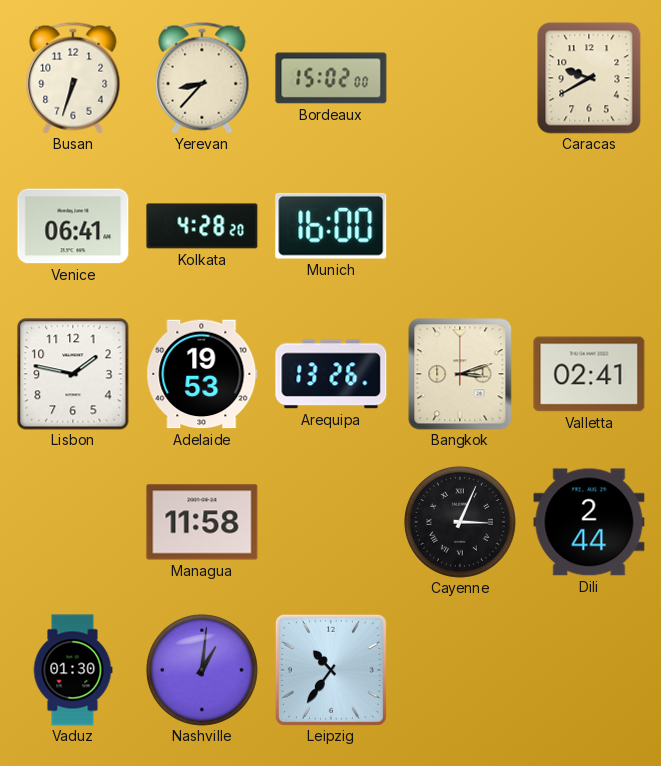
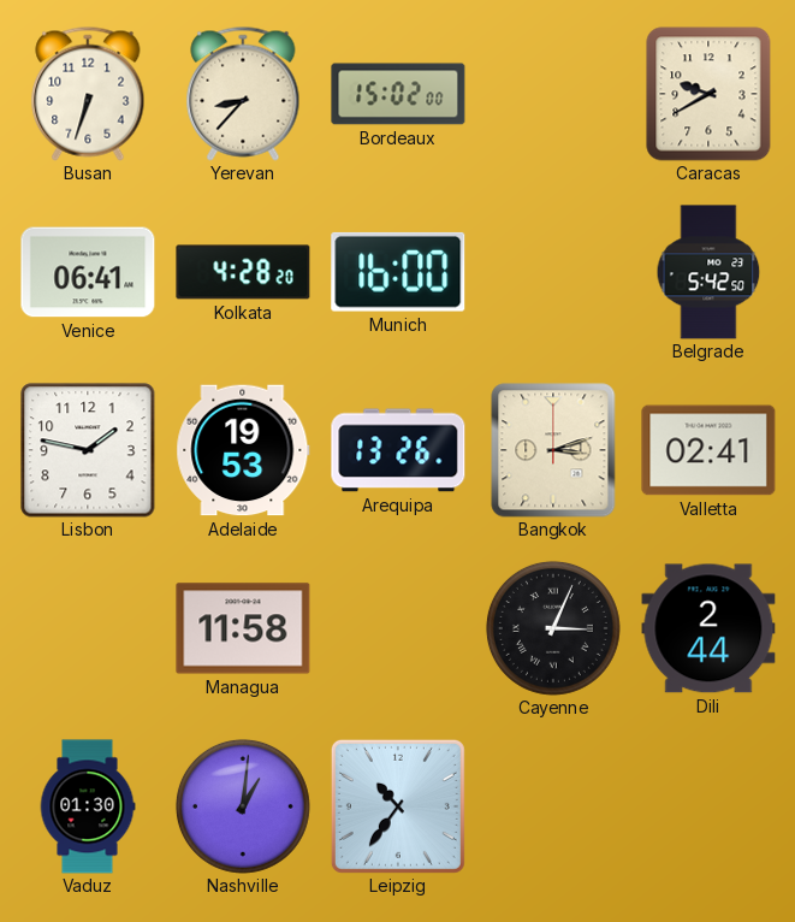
Belgrade: none -> 5:42
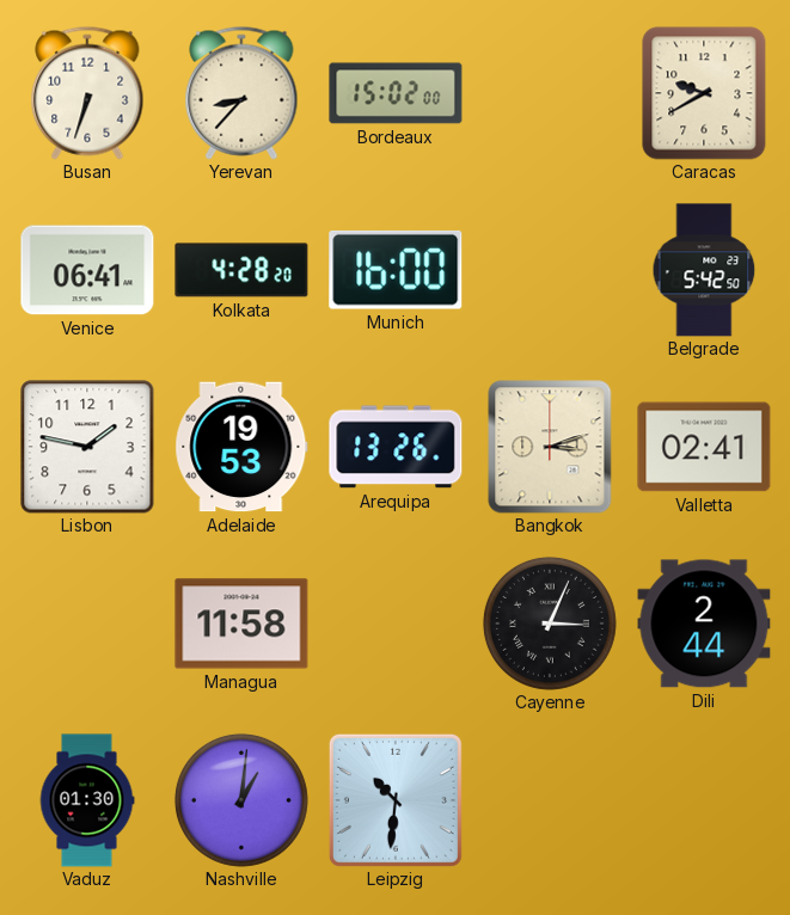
Leipzig: 10:36 -> 10:31
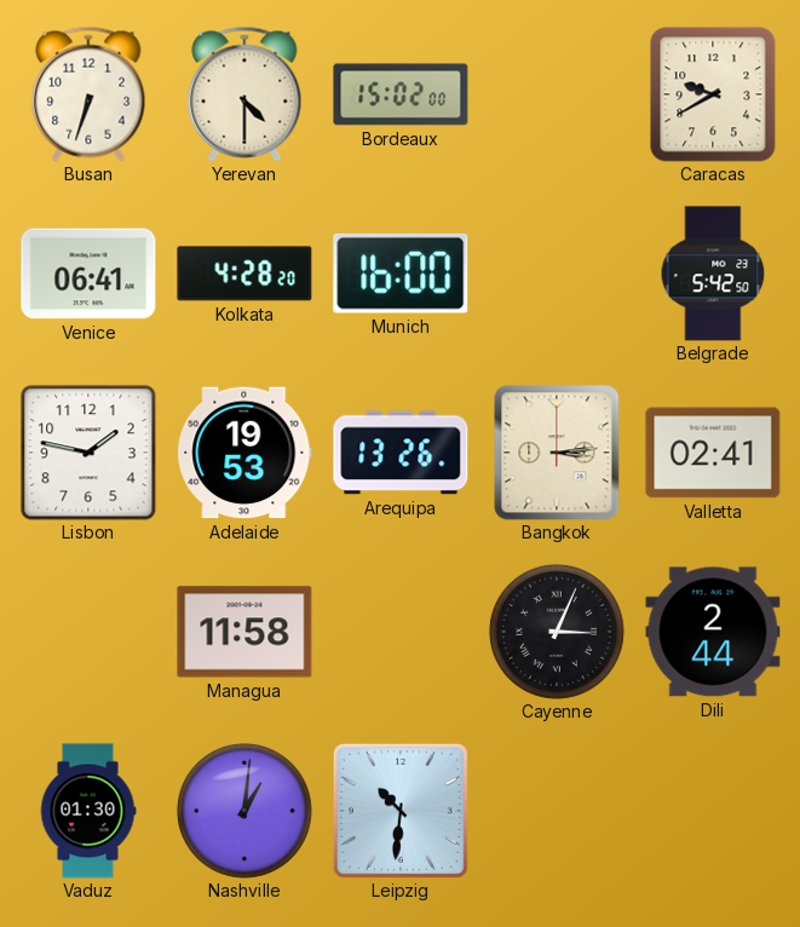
Yerevan: 8:37 -> 4:30
Bangkok: 3:12 -> 3:14
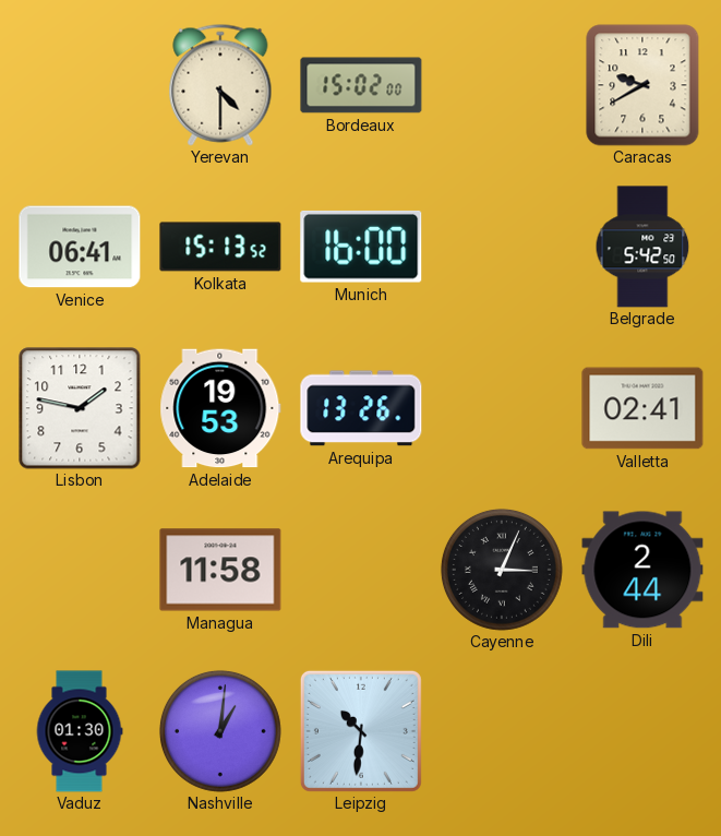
Busan: 6:33 -> none
Kolkata: 4:28 -> 15:13
Bangkok: 3:14 -> none
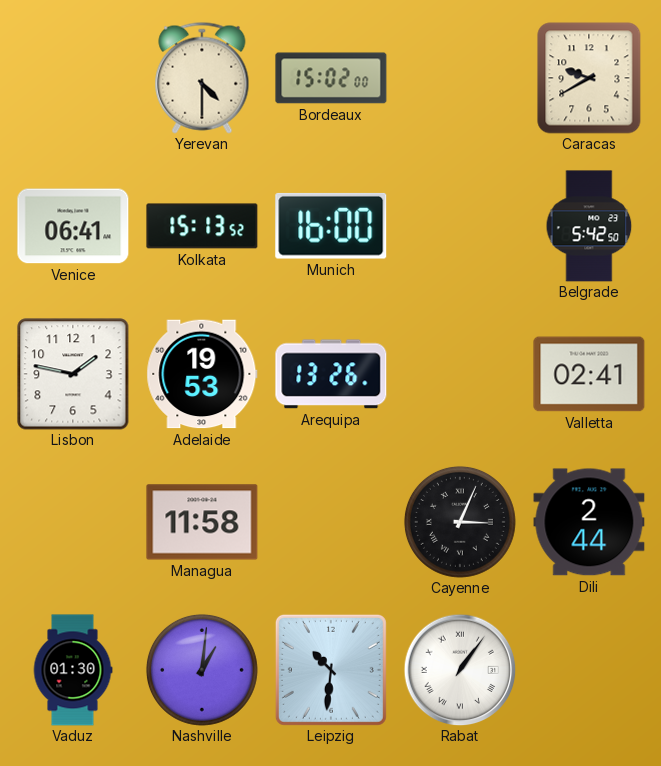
Rabat: none -> 1:06
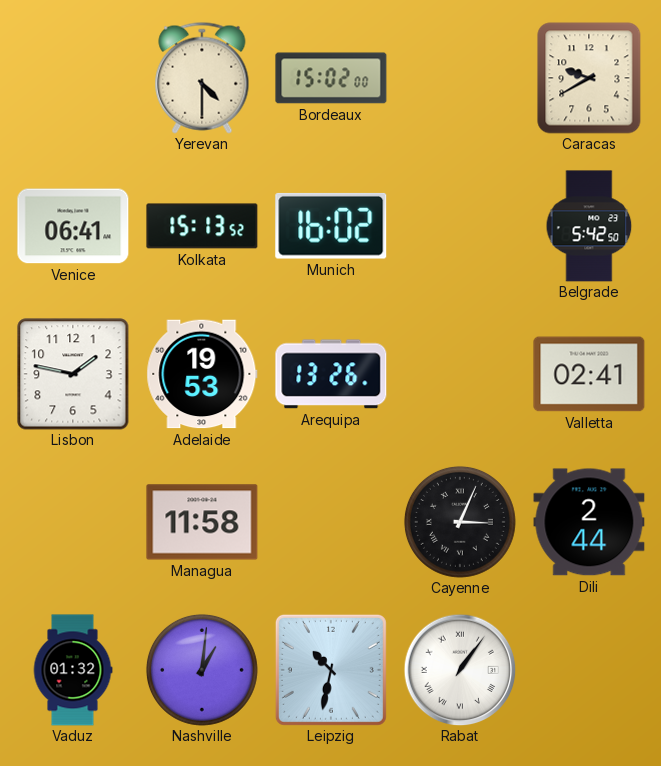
Munich: 16:00 -> 16:02
Vaduz: 01:30 -> 01:32
Leipzig: 10:31 -> 10:32
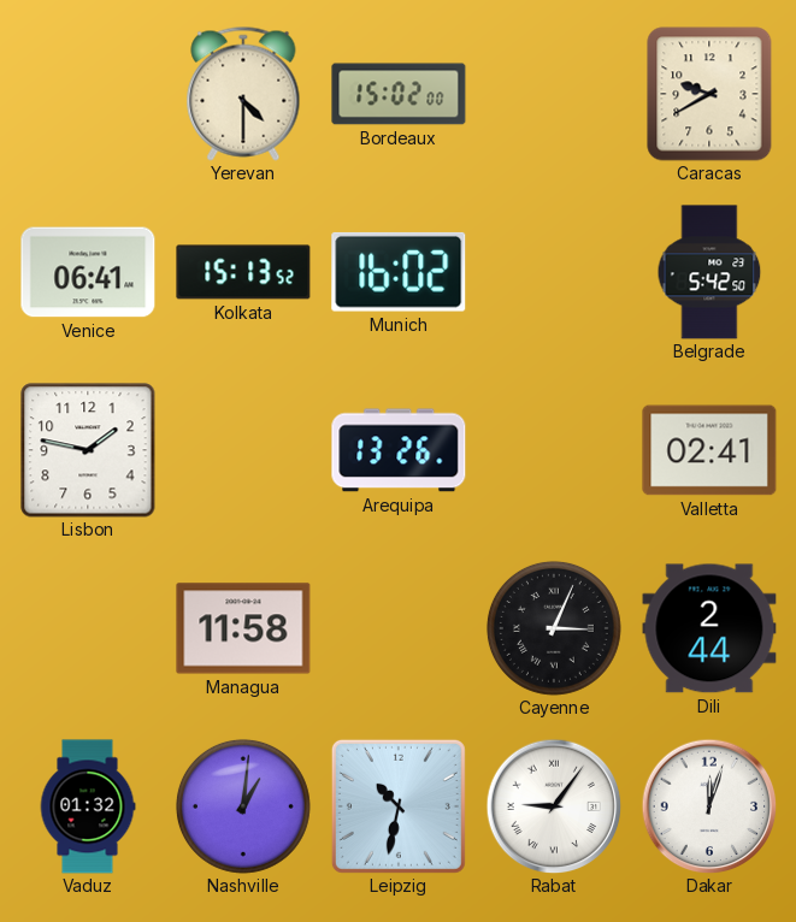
Adelaide: 19:53 -> none
Rabat: 1:06 -> 9:06
Dakar: none -> 12:03
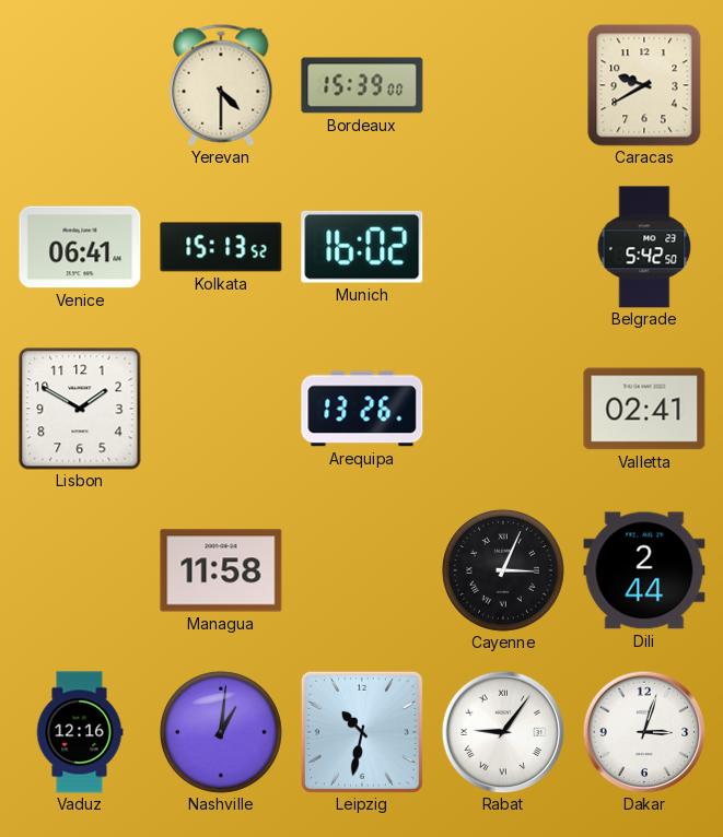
Bordeaux: 15:02 -> 15:39
Lisbon: 1:47 -> 1:50
Vaduz: 01:32 -> 12:16
Dakar: 12:03 -> 3:03
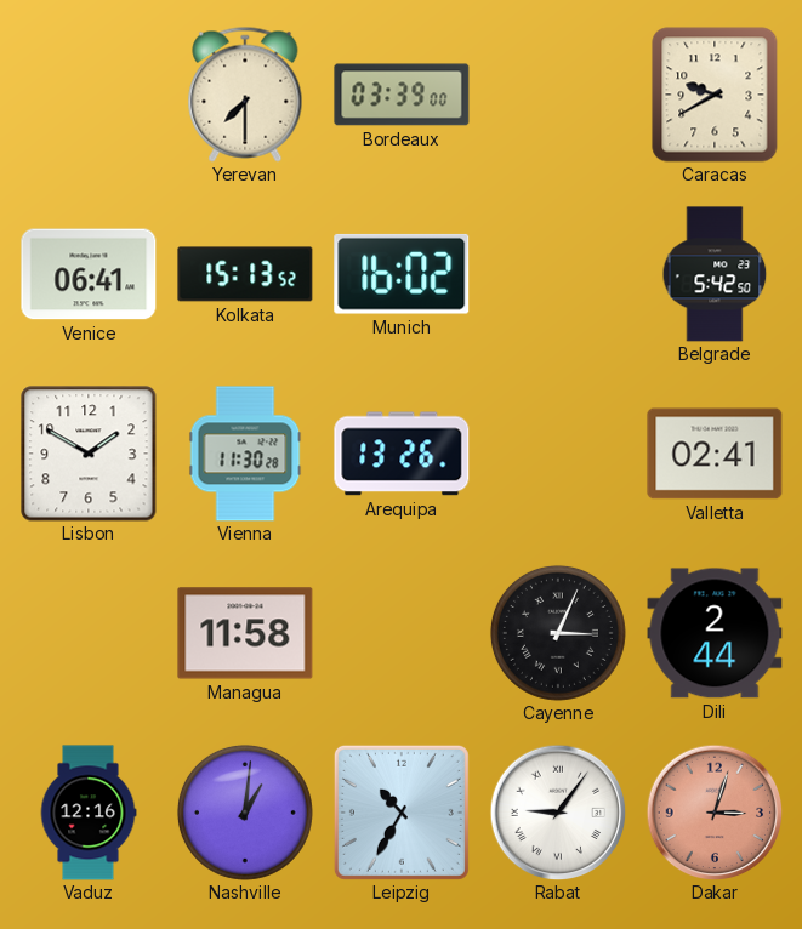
Yerevan: 4:30 -> 7:30
Bordeaux: 15:39 -> 03:39
Vienna: none -> 11:30
Leipzig: 10:32 -> 10:35
Dakar dial: white -> salmon
